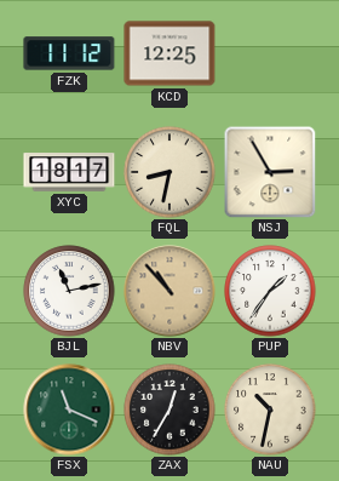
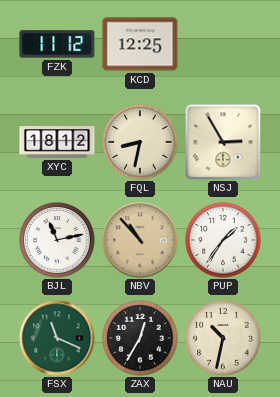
XYC: 18:17 -> 18:12
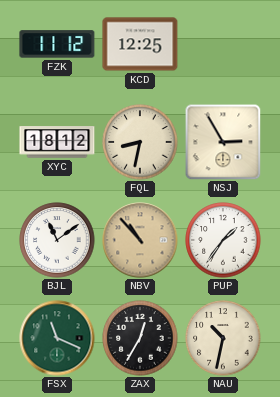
BJL: 11:13 -> 11:09
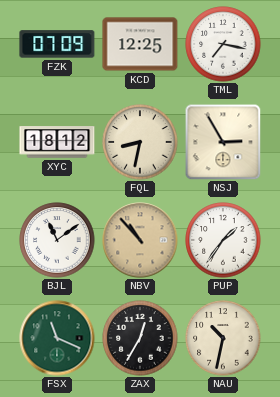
FZK: 11:12 -> 07:09
TML: none -> 7:17
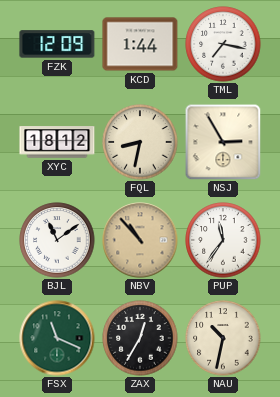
FZK: 07:09 -> 12:09
KCD: 12:25 -> 1:44
PUP: 1:36 -> 11:36
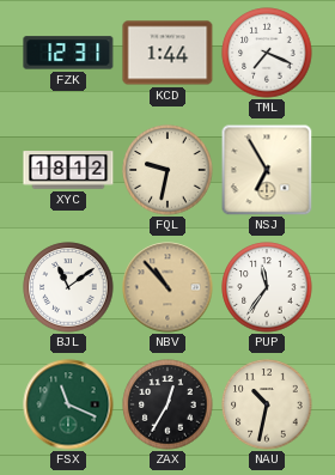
FZK: 12:09 -> 12:31
TML: 7:17 -> 7:19
FQL: 8:32 -> 9:32
NSJ: 2:55 -> 6:55
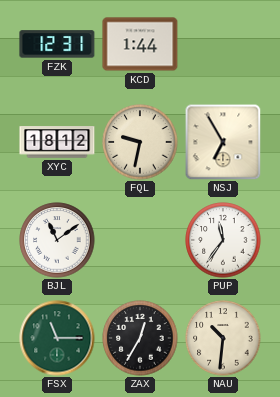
TML: 7:19 -> none
NBV: 10:53 -> none
FSX: 11:19 -> 11:15
NAU: 10:32 -> 10:31
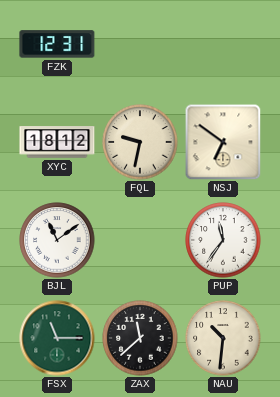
KCD: 1:44 -> none
NSJ: 6:55 -> 6:51
ZAX: 12:35 -> 11:38
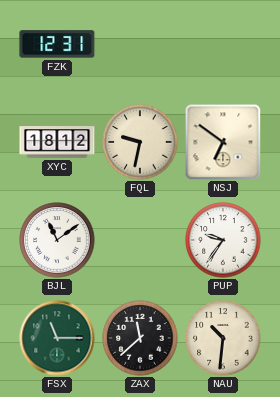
PUP: 11:36 -> 9:36
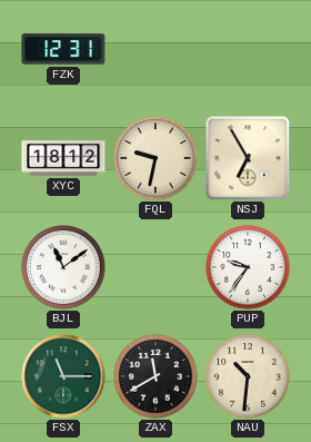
NSJ: 6:51 -> 6:55
ZAX: 11:38 -> 11:40
